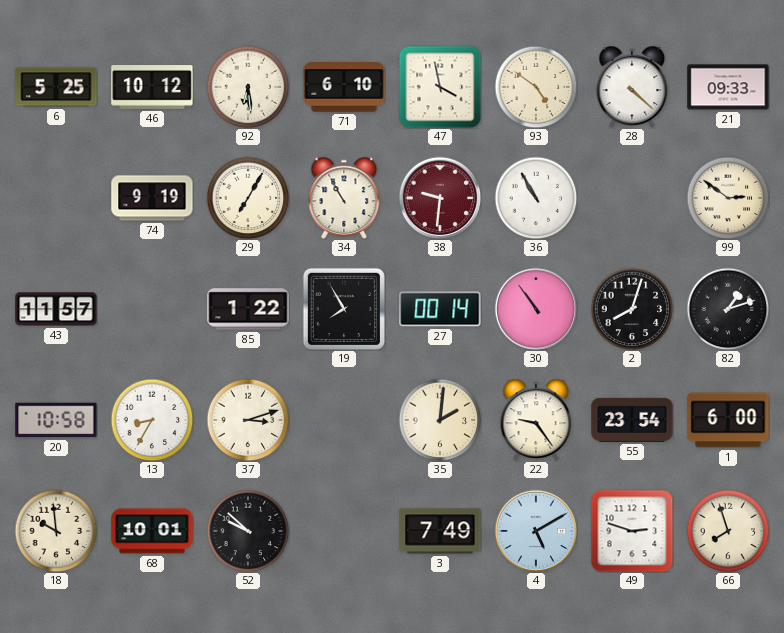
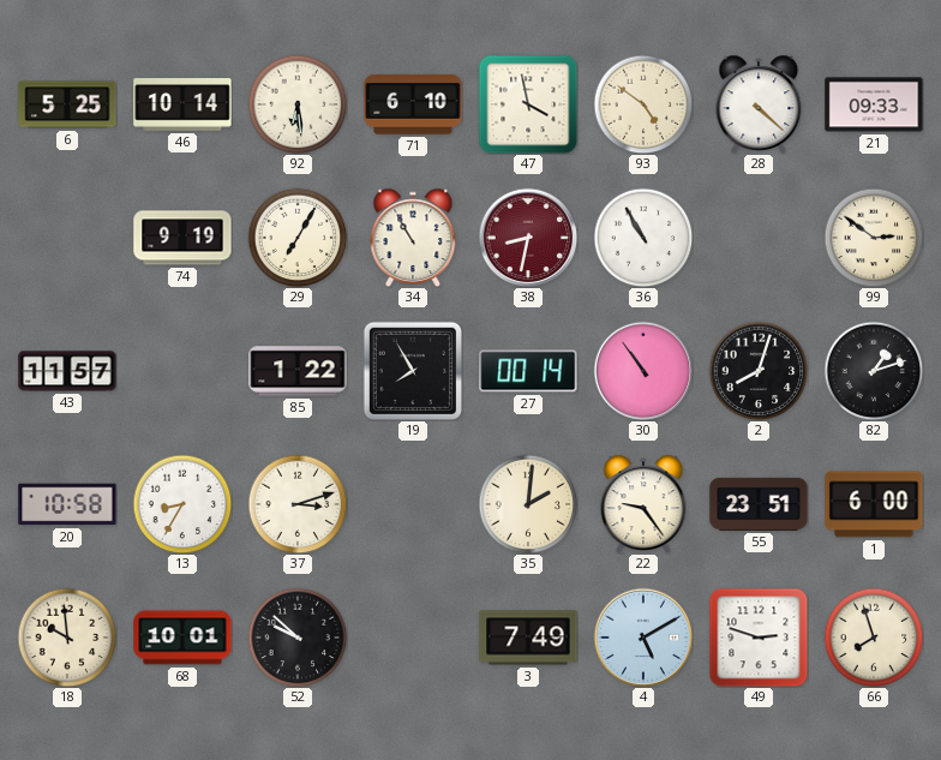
46: 10:12 -> 10:14
38: 9:31 -> 8:32
55: 23:54 -> 23:51
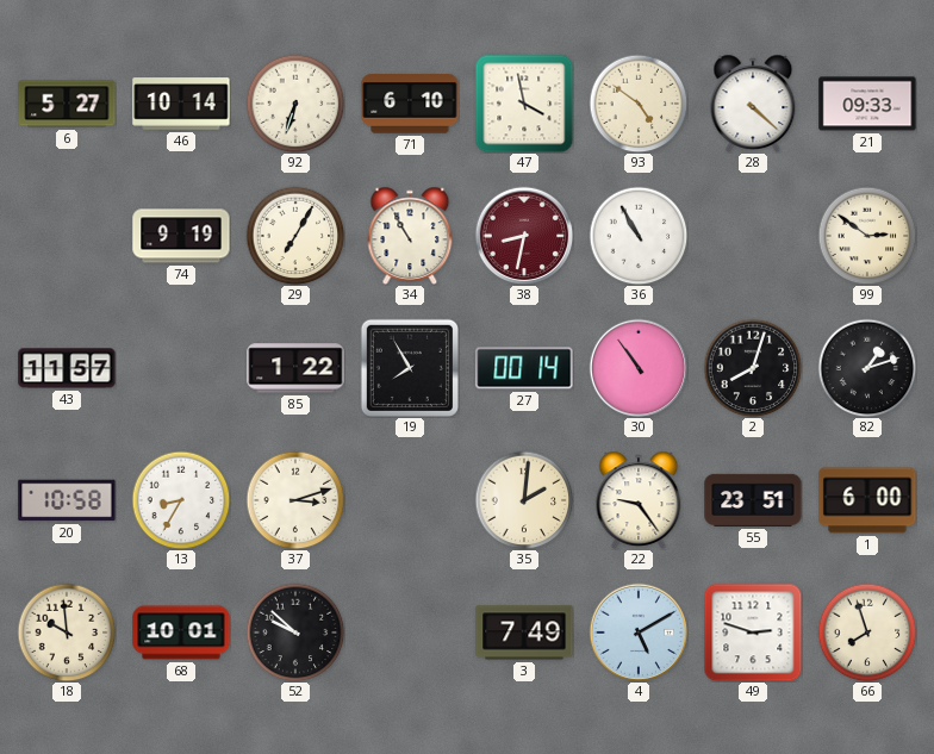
6: 5:25 -> 5:27
92: 6:29 -> 6:33
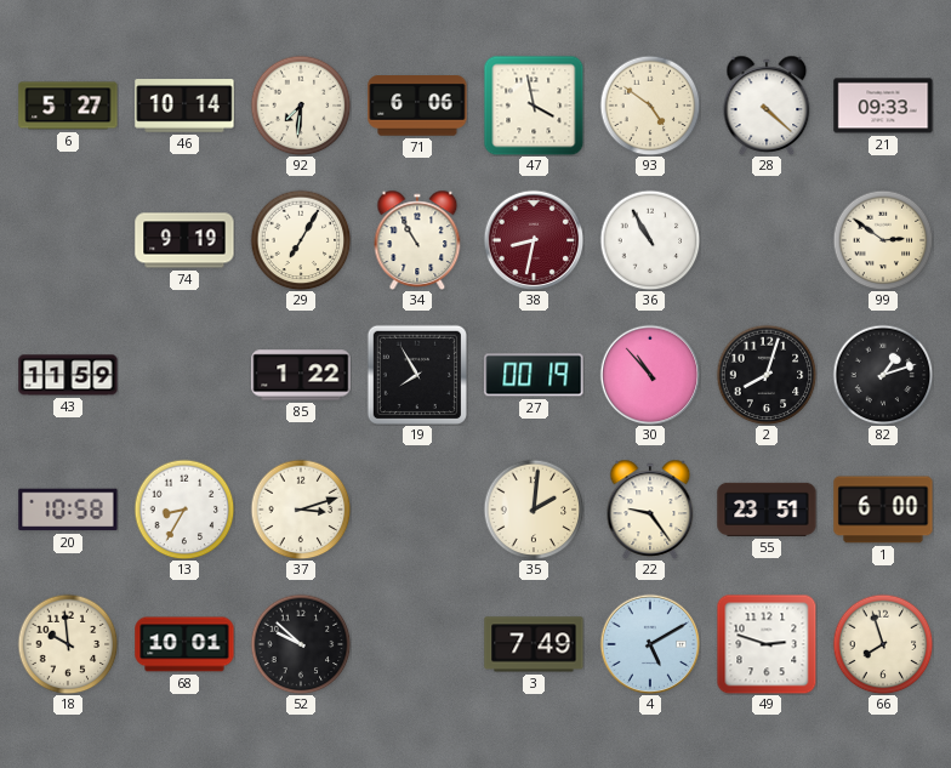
92: 6:33 -> 7:31
71: 6:10 -> 6:06
43: 11:57 -> 11:59
27: 00:14 -> 00:19
30: 10:54 -> 10:53
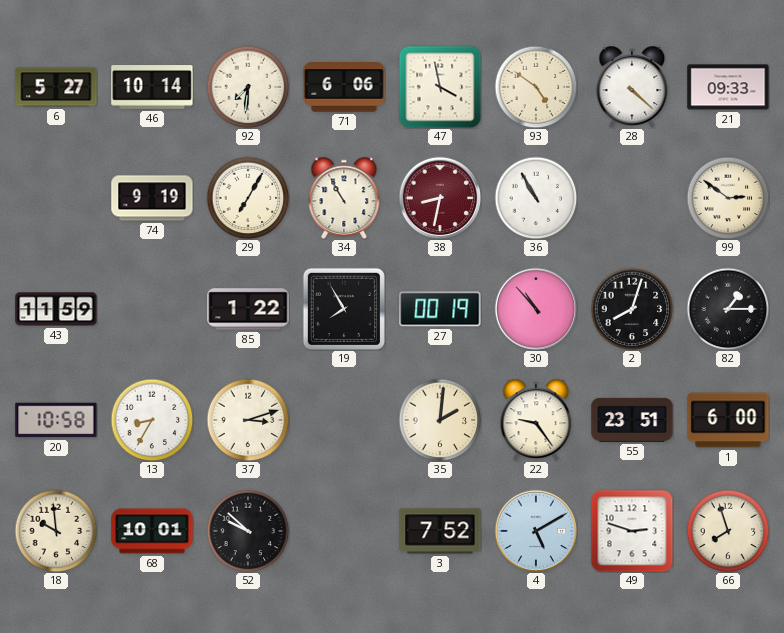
82: 1:12 -> 1:15
3: 7:49 -> 7:52
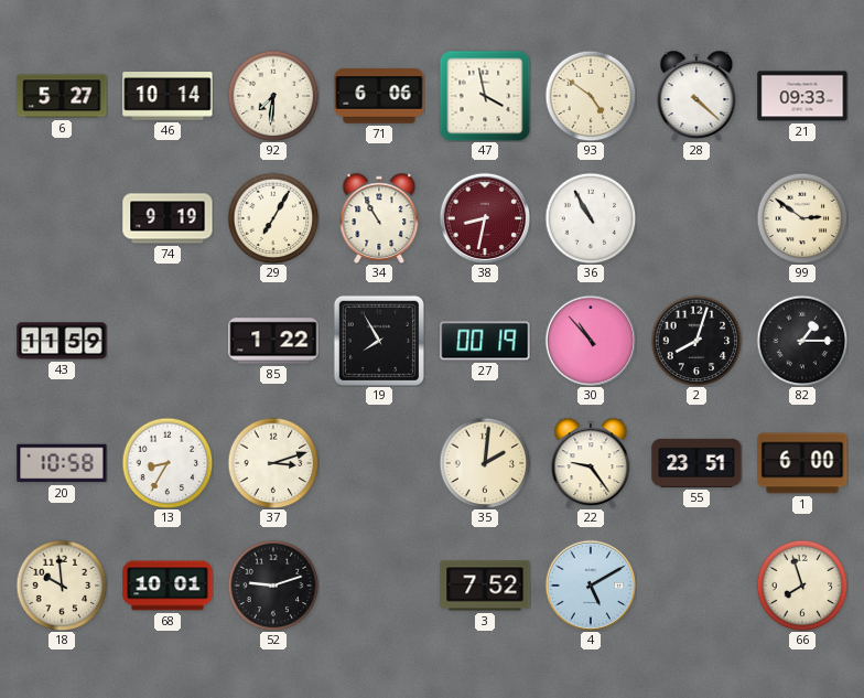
52: 9:52 -> 9:12
49: 2:48 -> none
